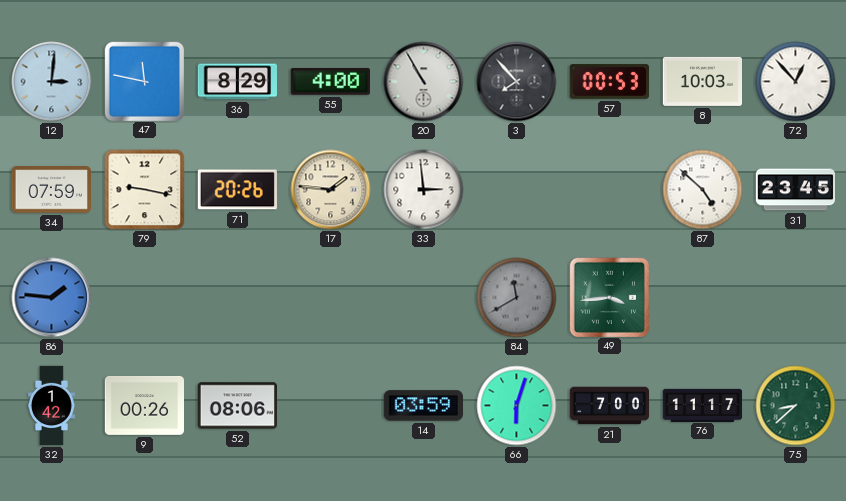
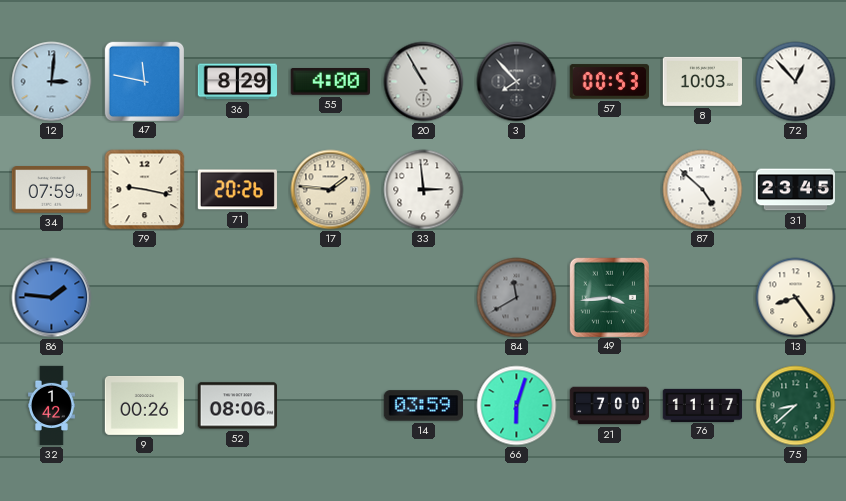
13: none -> 8:24
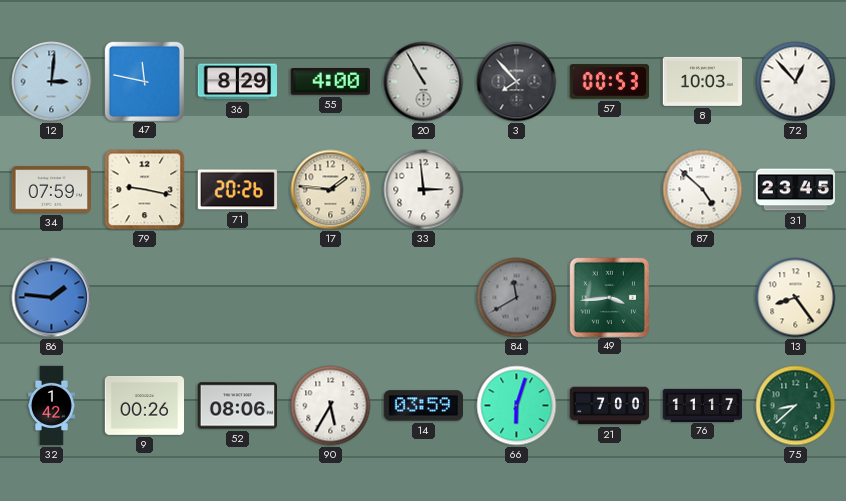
90: none -> 5:35
